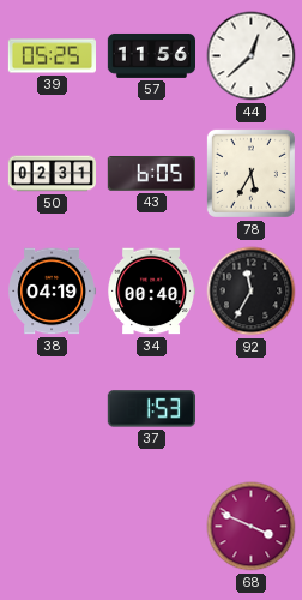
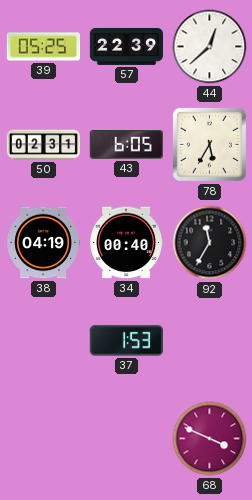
57: 11:56 -> 22:39
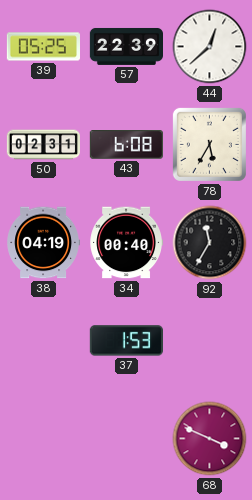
43: 6:05 -> 6:08
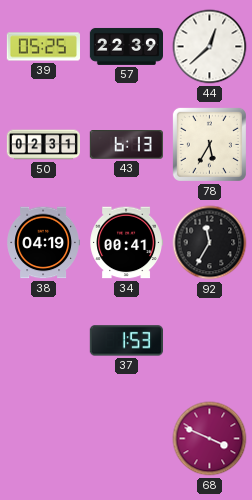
43: 6:08 -> 6:13
34: 00:40 -> 00:41
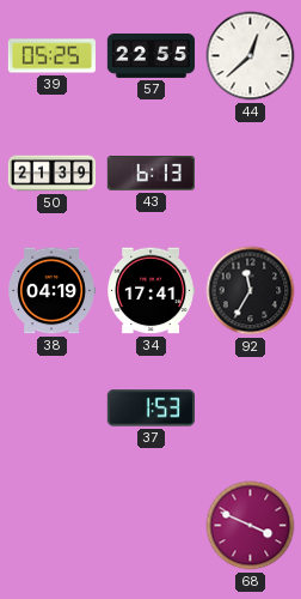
57: 22:39 -> 22:55
50: 02:31 -> 21:39
78: 5:35 -> none
34: 00:41 -> 17:41
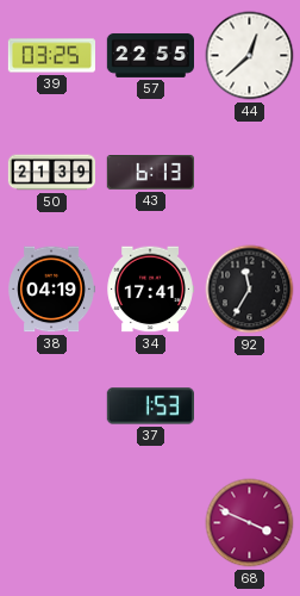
39: 05:25 -> 03:25
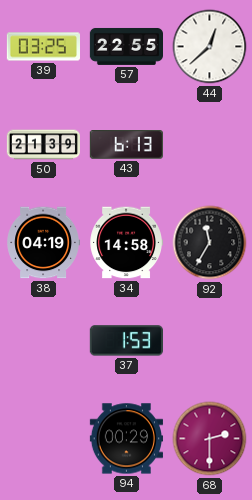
34: 17:41 -> 14:58
94: none -> 00:29
68: 3:49 -> 2:30
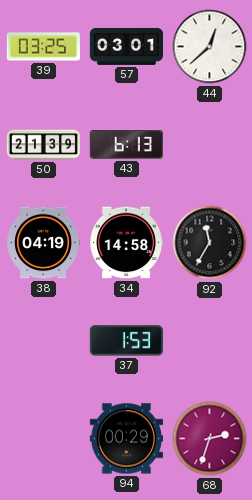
57: 22:55 -> 03:01
68: 2:30 -> 2:33
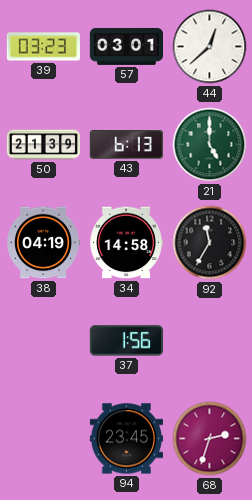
39: 03:25 -> 03:23
21: none -> 5:00
37: 1:53 -> 1:56
94: 00:29 -> 23:45
